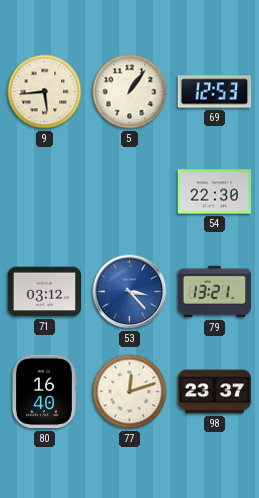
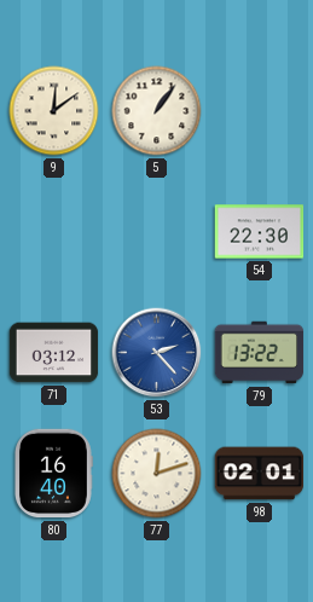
9: 5:44 -> 12:09
69: 12:53 -> none
53: 3:23 -> 2:23
79: 13:21 -> 13:22
98: 23:37 -> 02:01
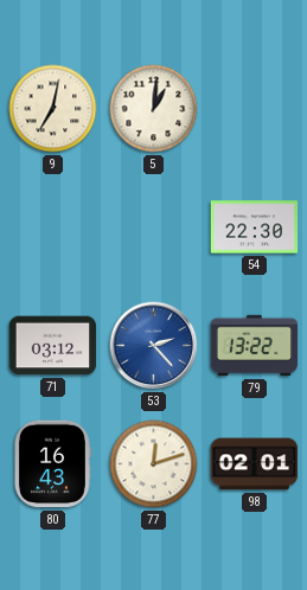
9: 12:09 -> 7:02
5: 1:06 -> 1:01
80: 16:40 -> 16:43
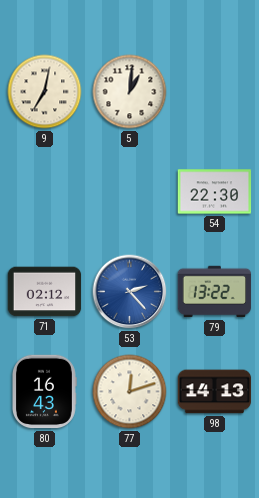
71: 03:12 -> 02:12
98: 02:01 -> 14:13
